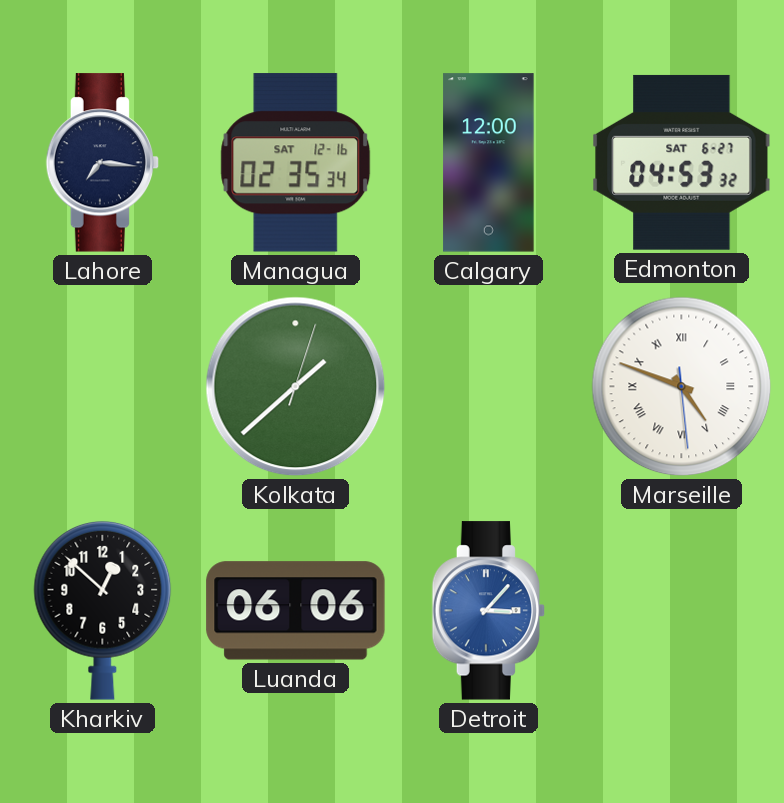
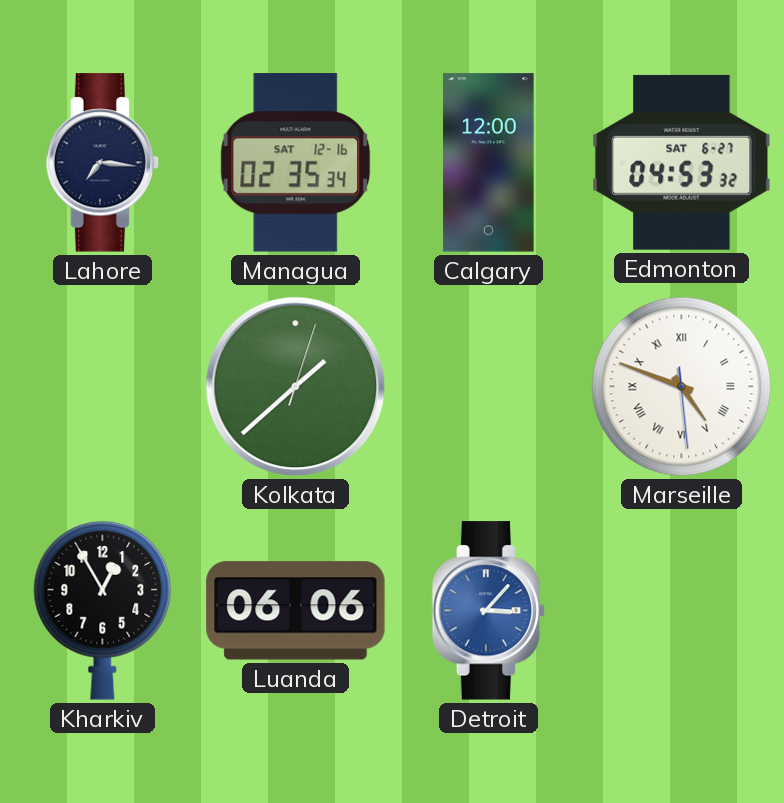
Kharkiv: 12:52 -> 12:55
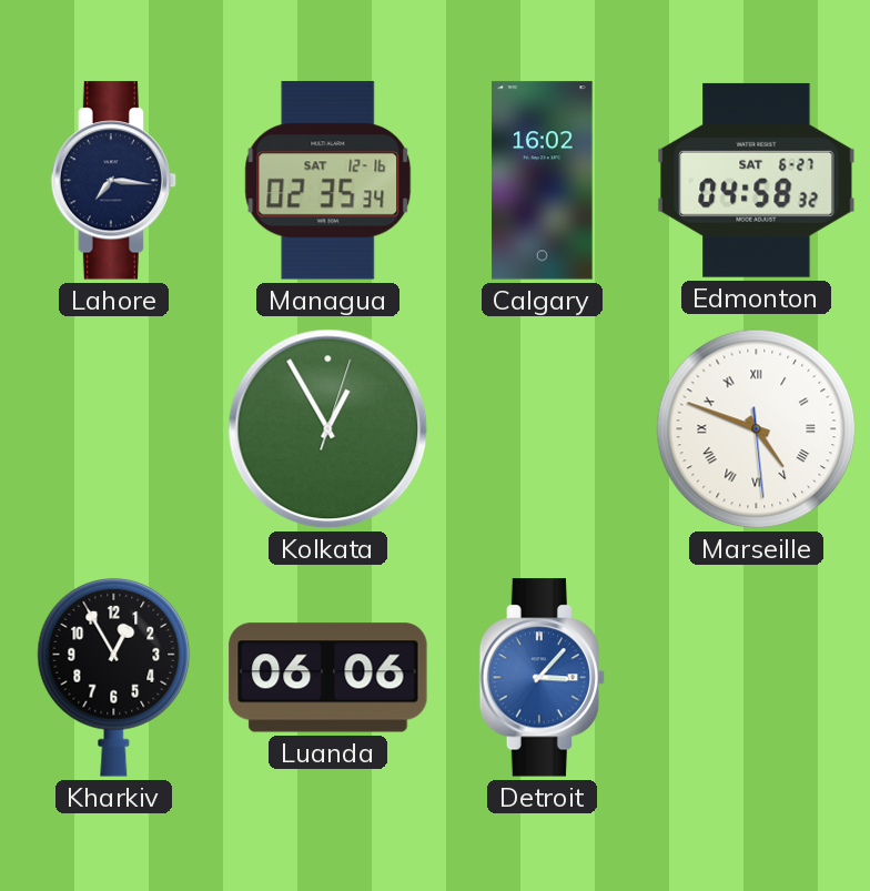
Calgary: 12:00 -> 16:02
Edmonton: 04:53 -> 04:58
Kolkata: 1:38 -> 12:55
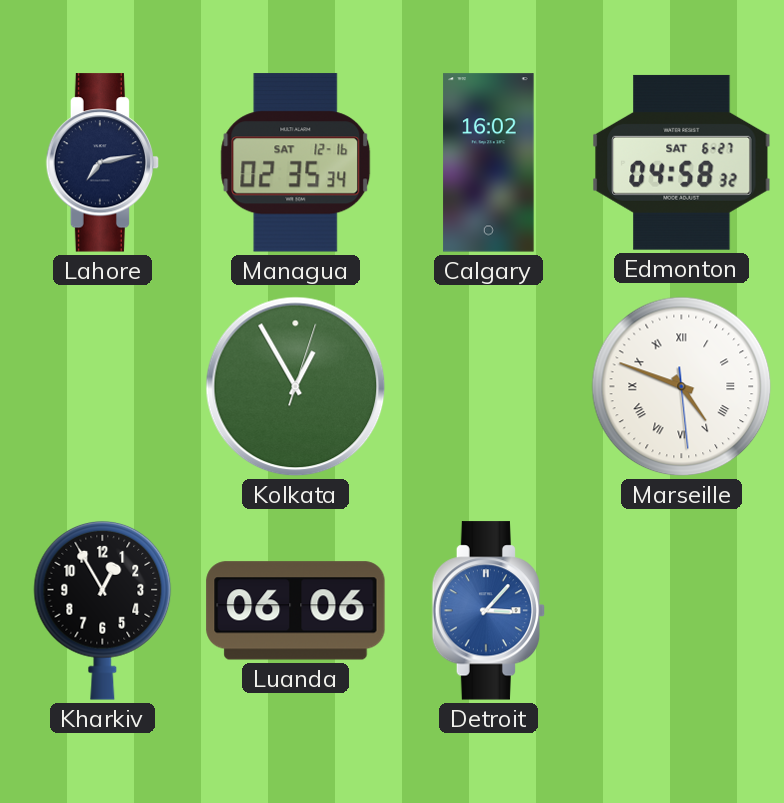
Lahore: 7:16 -> 7:13
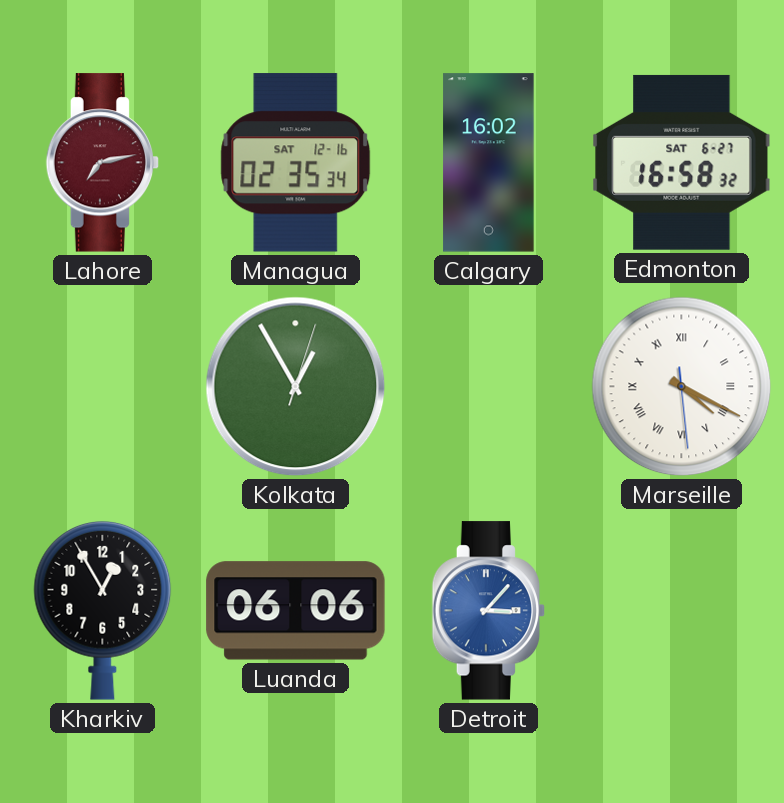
Lahore dial: navy -> burgundy
Edmonton: 04:58 -> 16:58
Marseille: 4:48 -> 4:19
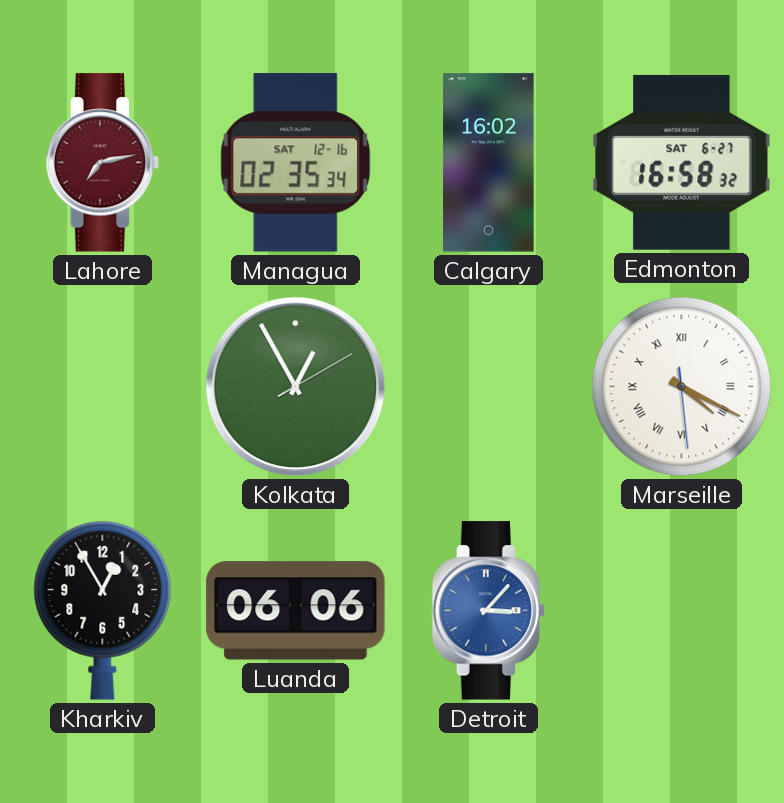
Kolkata: 12:55:03 -> 12:55:10
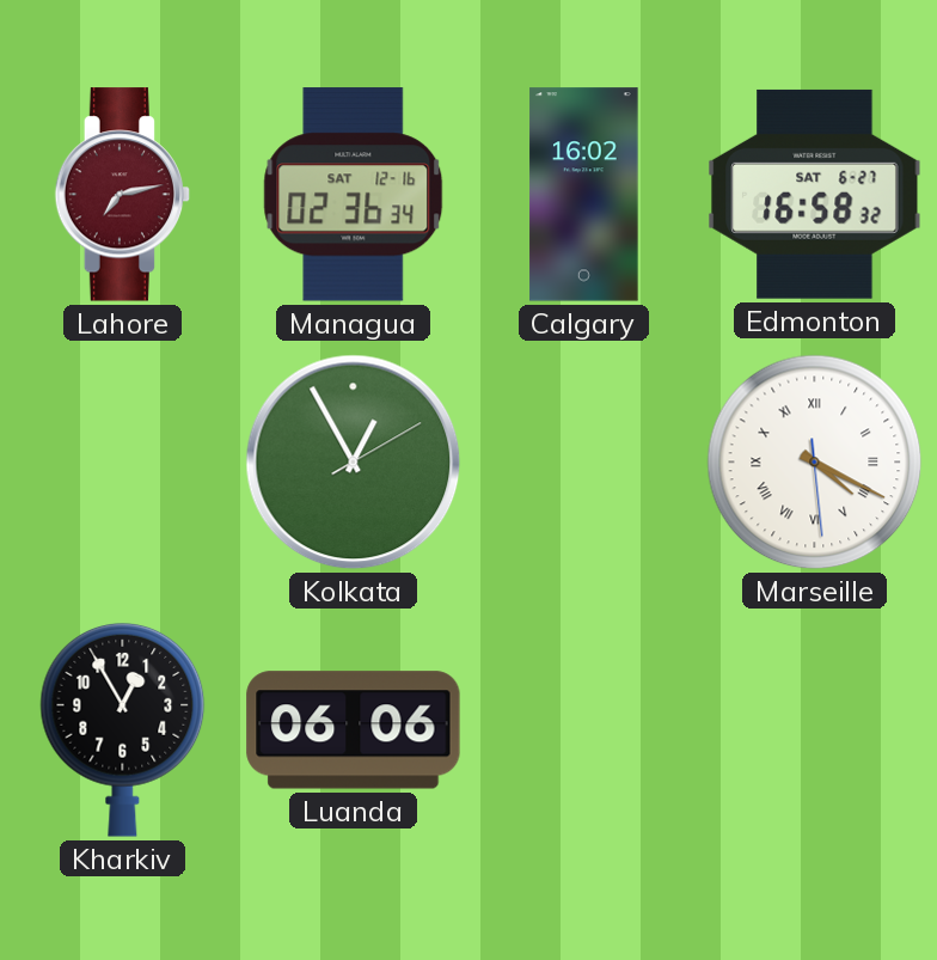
Managua: 02:35 -> 02:36
Detroit: 3:07 -> none
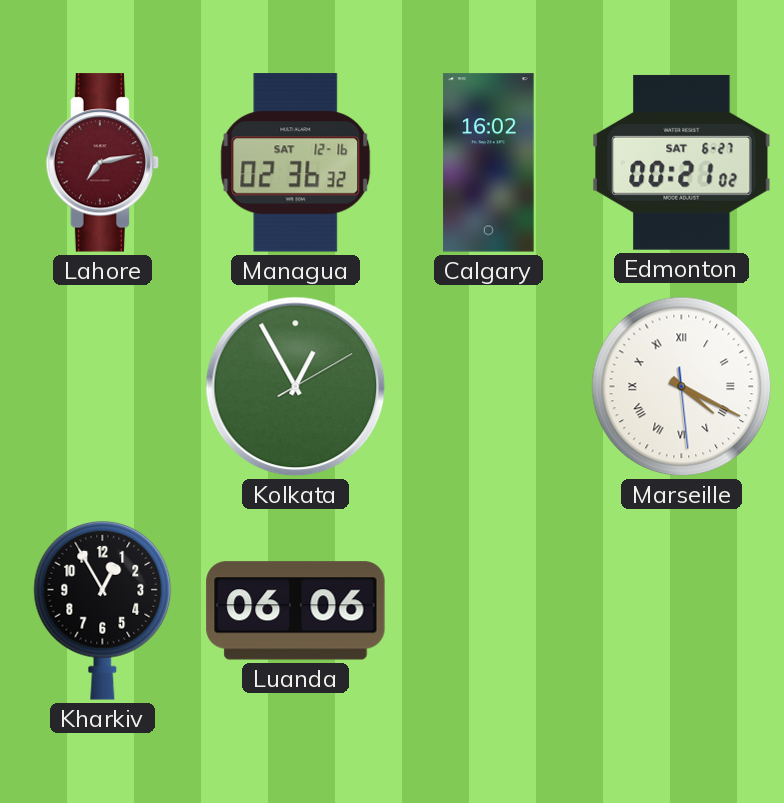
Managua: 02:36:34 -> 02:36:32
Edmonton: 16:58 -> 00:21
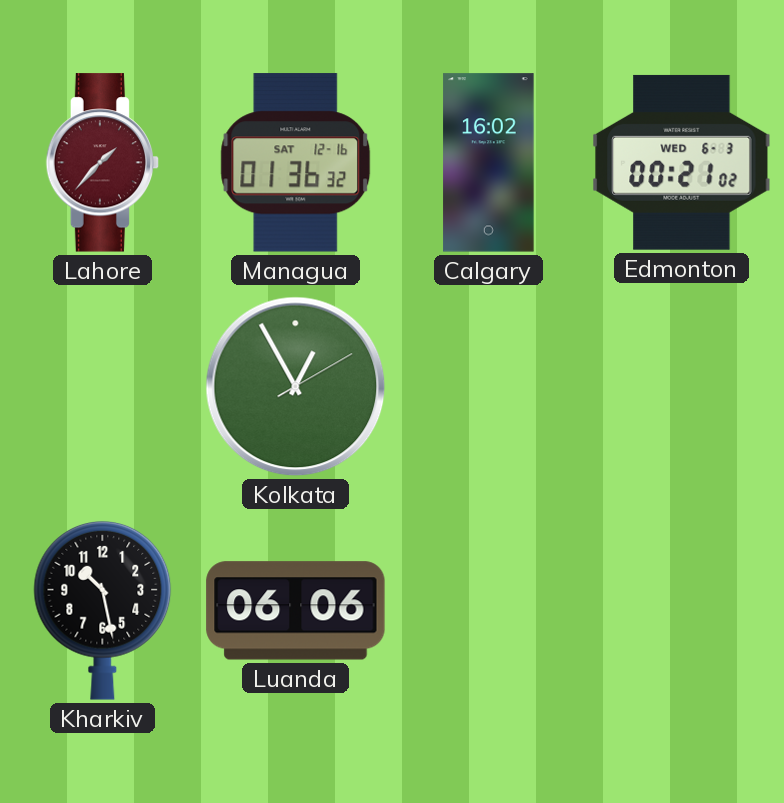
Lahore: 7:13 -> 1:37
Managua: 02:36 -> 01:36
Edmonton date: SAT 6-27 -> WED 6-3
Marseille: 4:19 -> none
Kharkiv: 12:55 -> 10:28
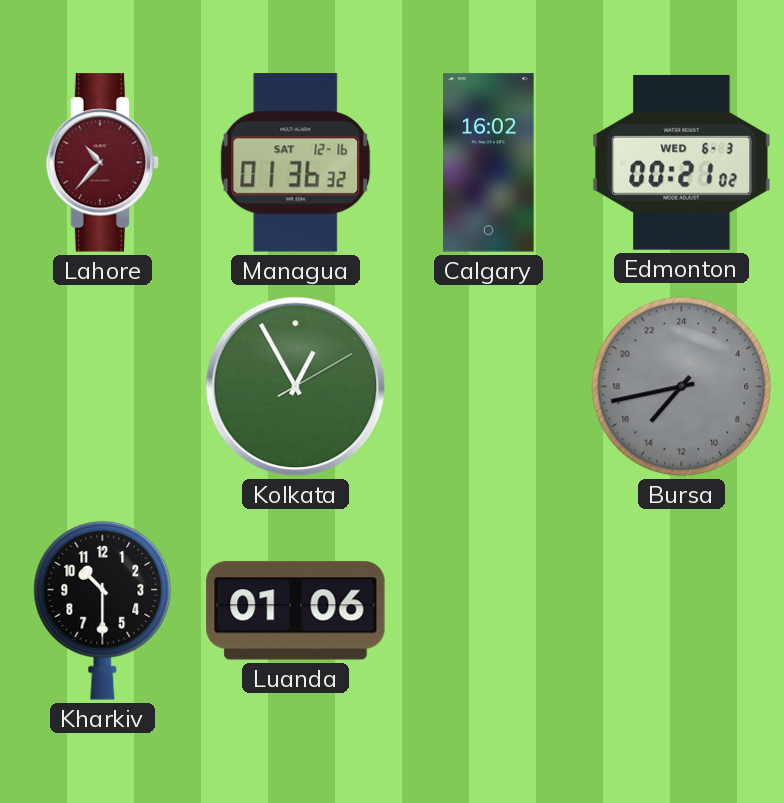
Lahore: 1:37 -> 10:37
Bursa: none -> 14:43
Kharkiv: 10:28 -> 10:30
Luanda: 06:06 -> 01:06
